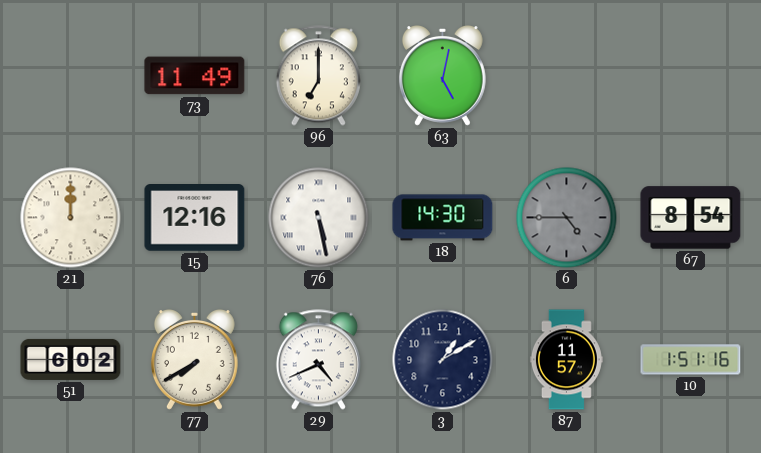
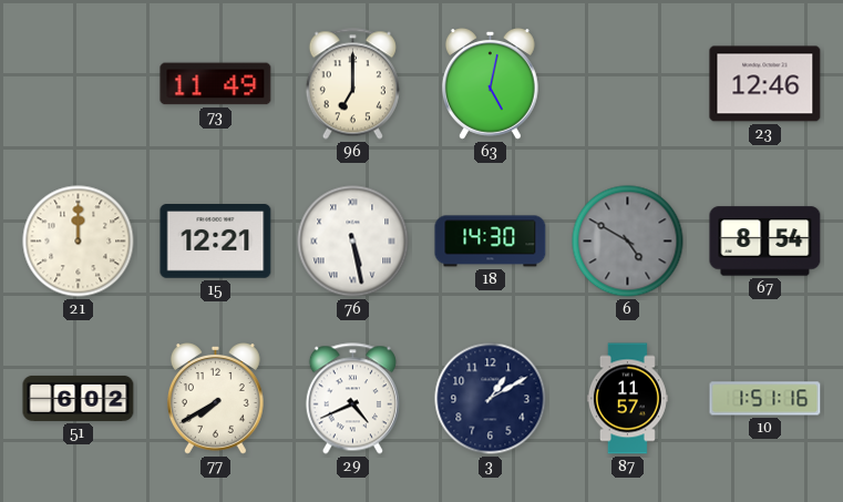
23: none -> 12:46
15: 12:16 -> 12:21
6: 4:45 -> 4:50
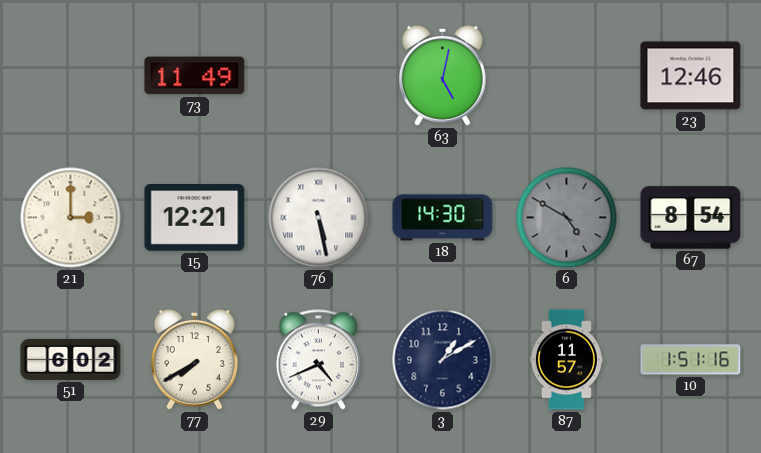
96: 7:00 -> none
21: 12:00 -> 3:00
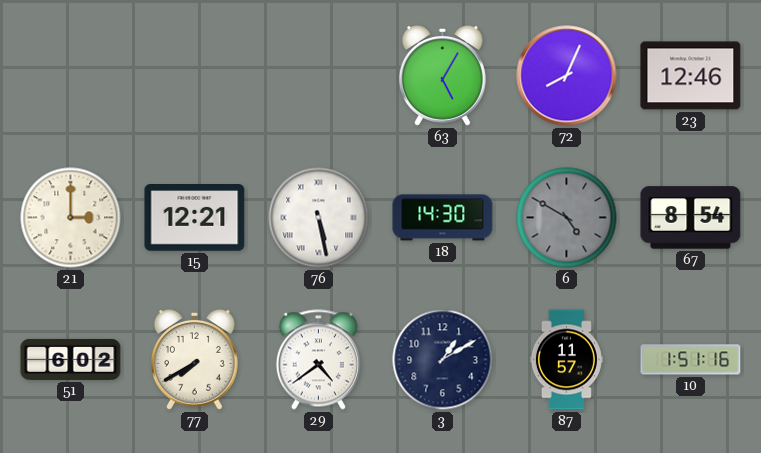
73: 11:49 -> none
63: 5:02 -> 5:05
72: none -> 8:04
29: 4:41 -> 4:39
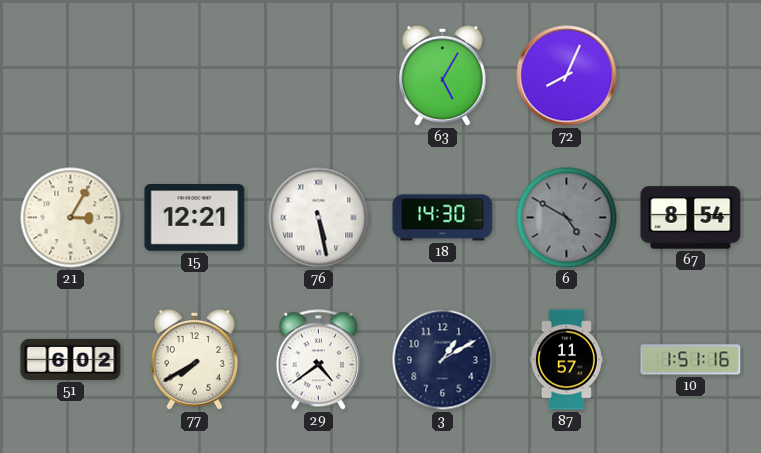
23: 12:46 -> none
21: 3:00 -> 3:05
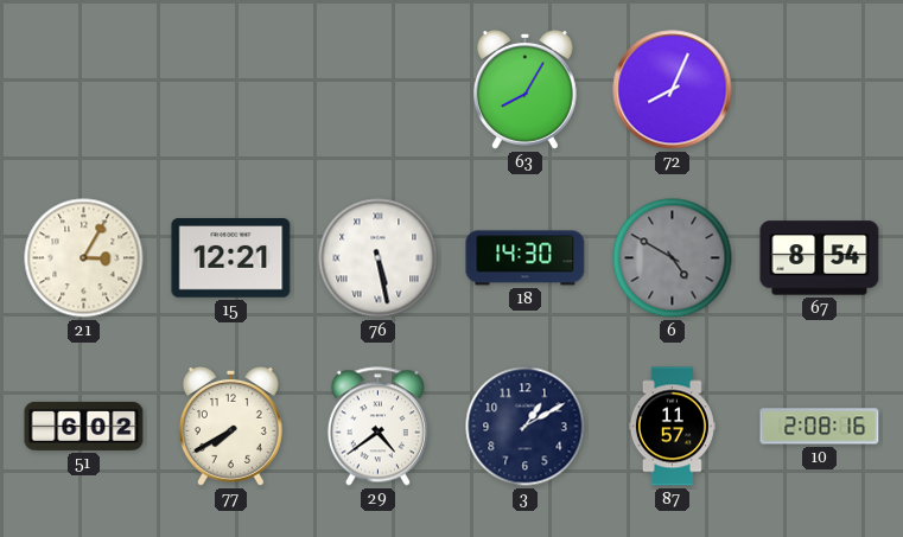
63: 5:05 -> 8:05
10: 1:51 -> 2:08
